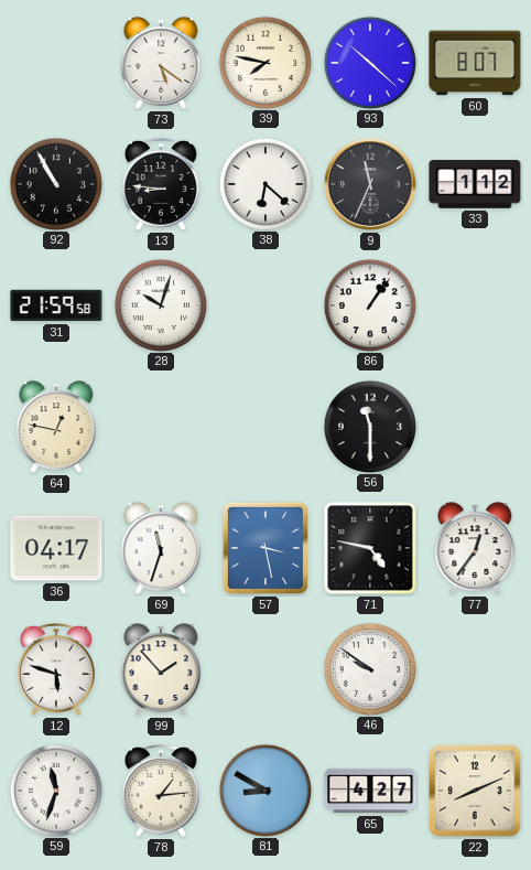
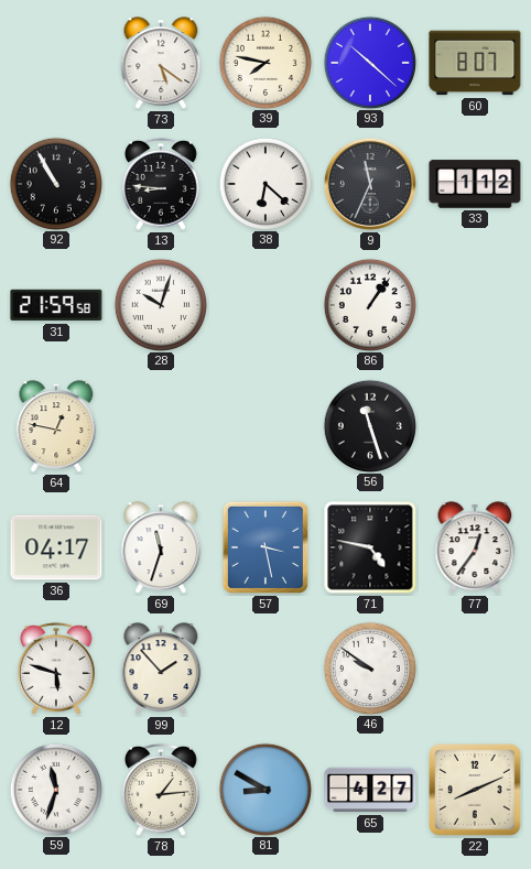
56: 11:30 -> 11:27
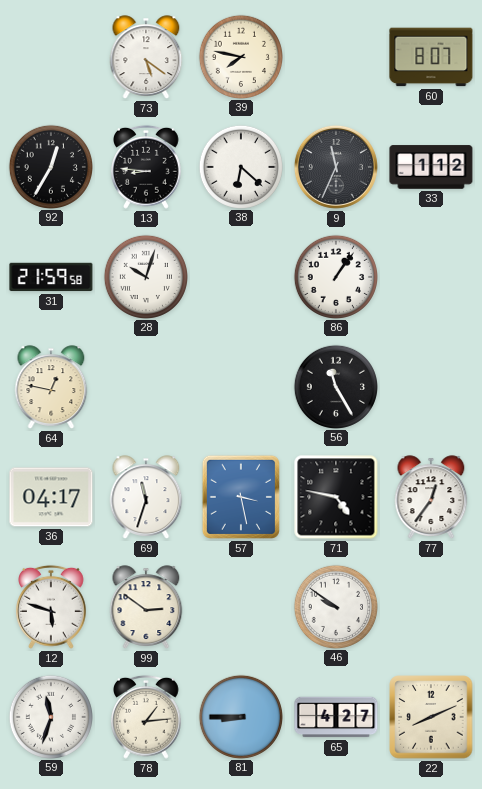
93: 10:22 -> none
92: 10:55 -> 12:35
56: 11:27 -> 11:25
99: 1:53 -> 2:51
81: 8:50 -> 8:45
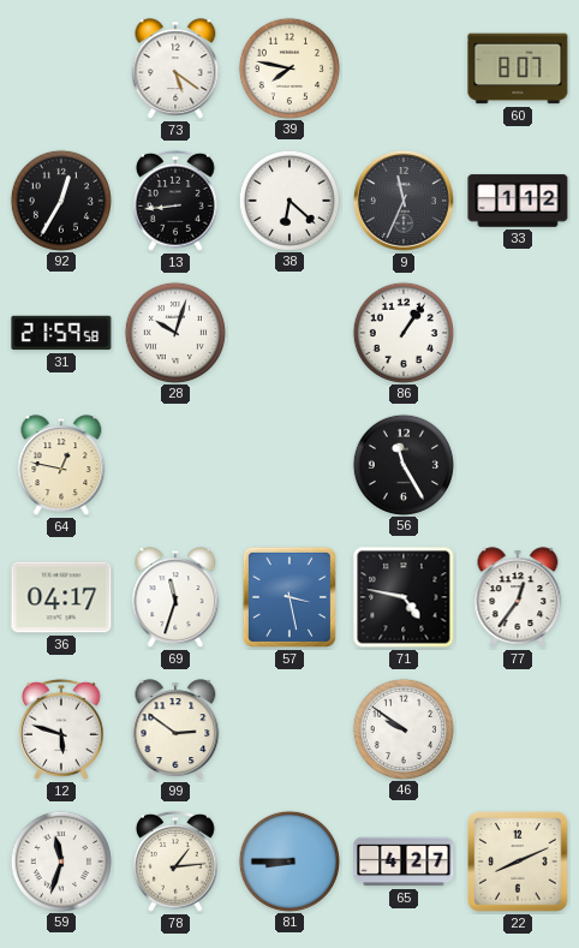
13: 8:46 -> 8:44
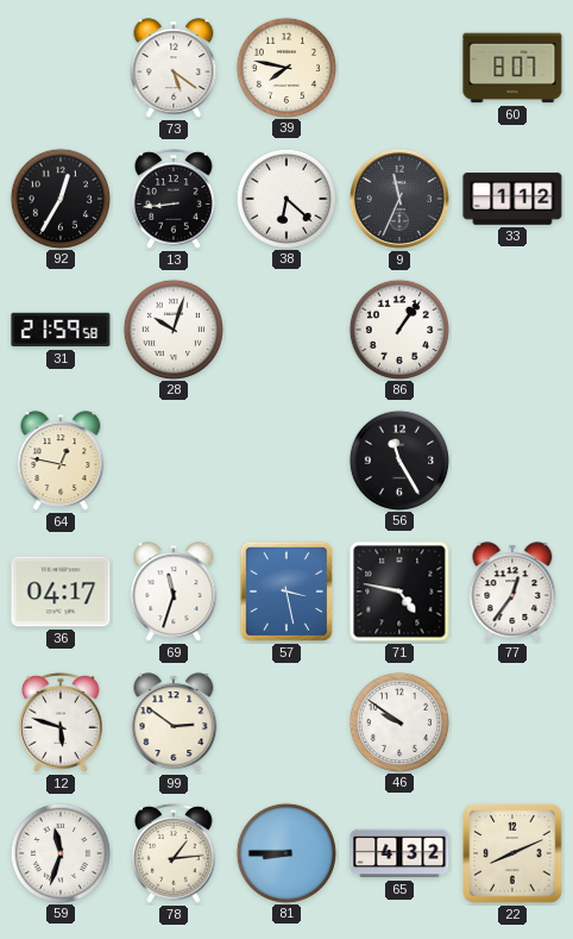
65: 4:27 -> 4:32
